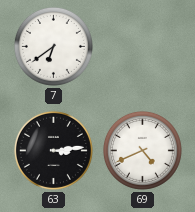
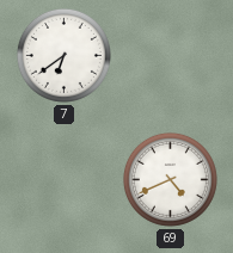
63: 3:14 -> none
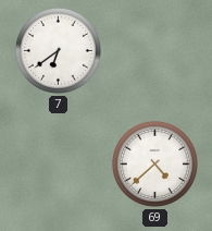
69: 4:41 -> 4:38
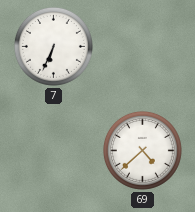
7: 6:39 -> 6:34
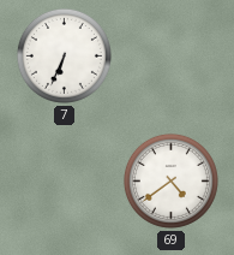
69: 4:38 -> 4:39
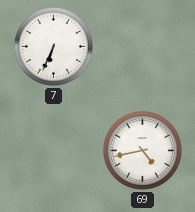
69: 4:39 -> 4:43
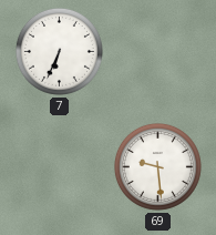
69: 4:43 -> 9:29
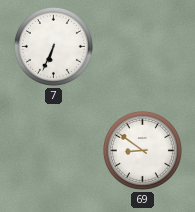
69: 9:29 -> 8:51
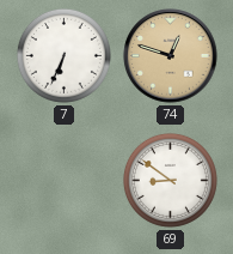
74: none -> 12:48
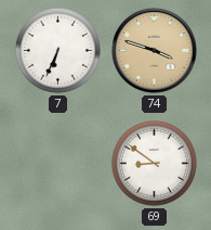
74: 12:48 -> 3:48
